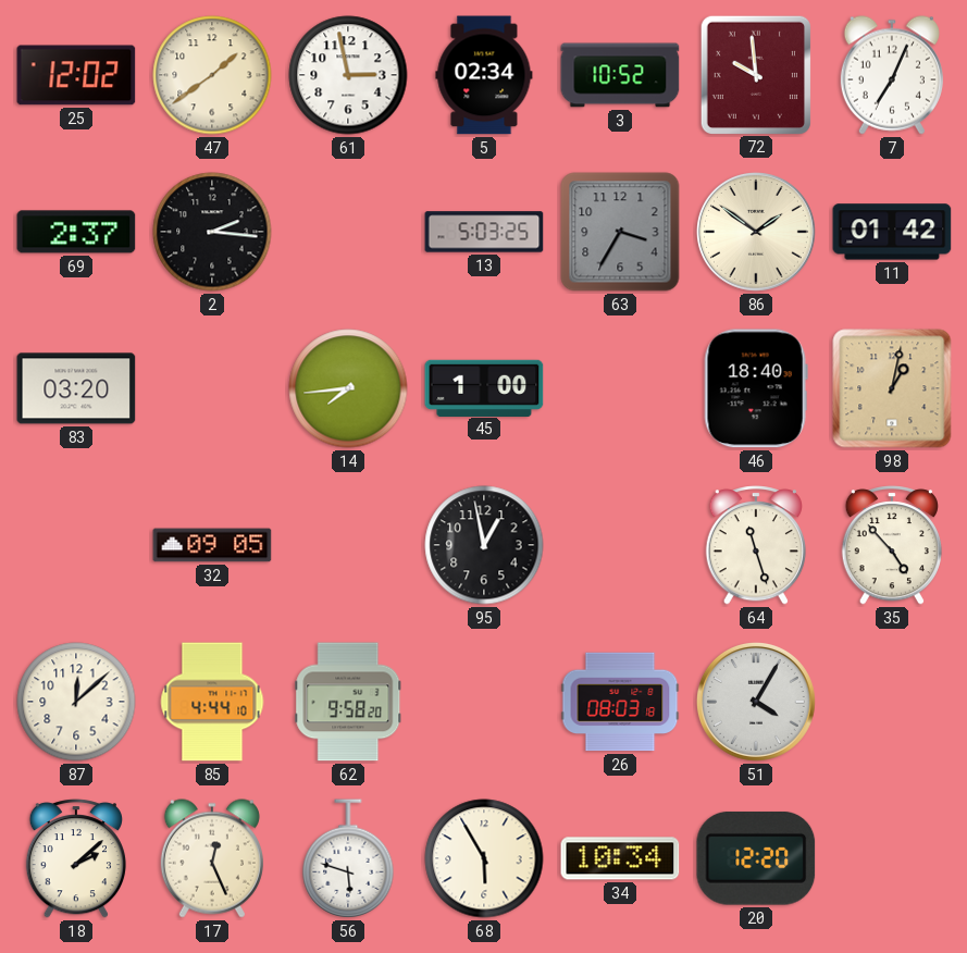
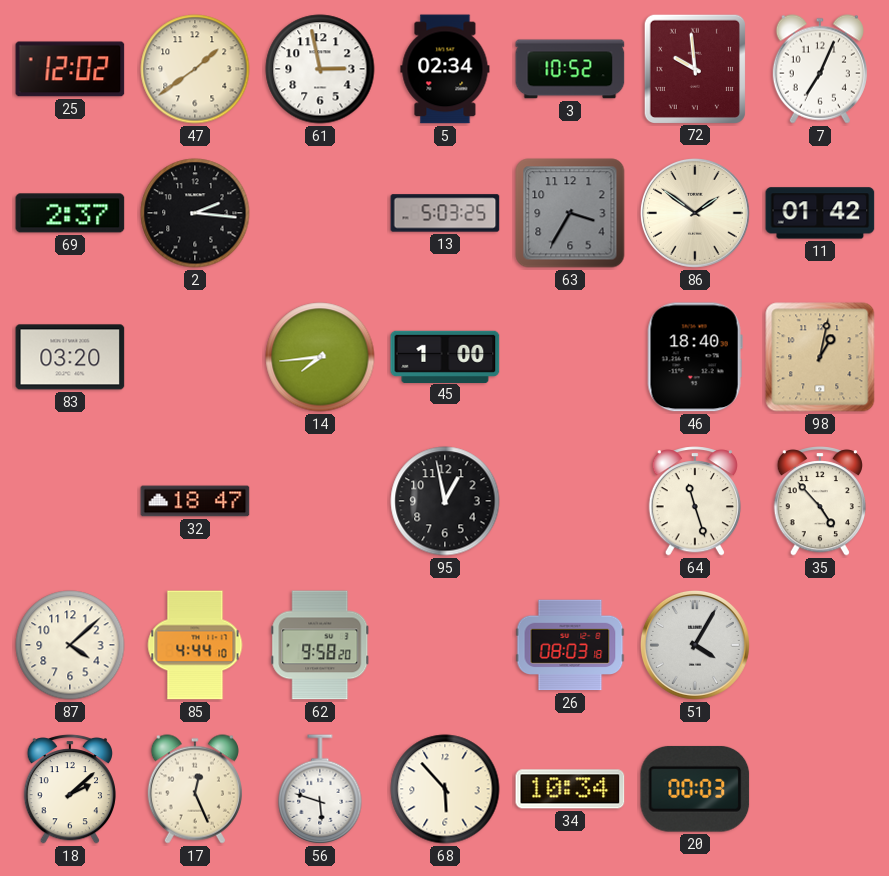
32: 09:05 -> 18:47
87: 12:08 -> 4:08
68: 5:55 -> 5:53
20: 12:20 -> 00:03
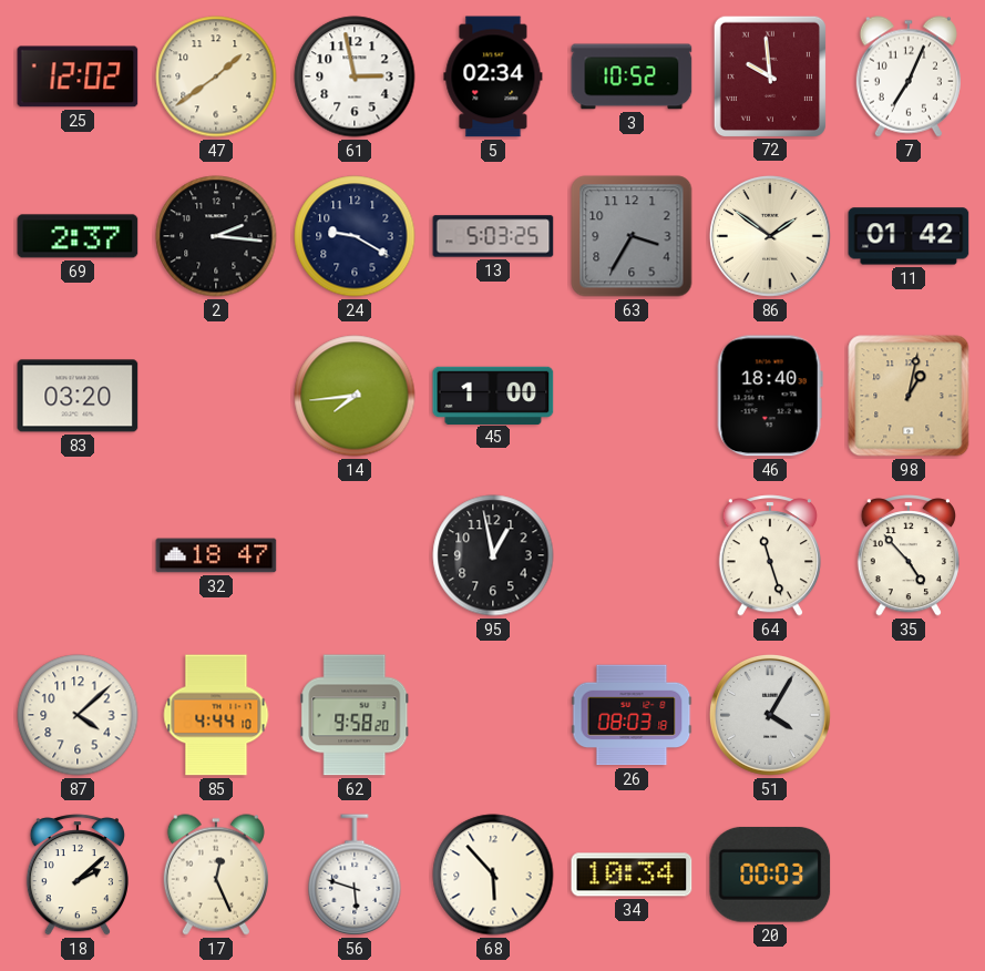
24: none -> 9:20
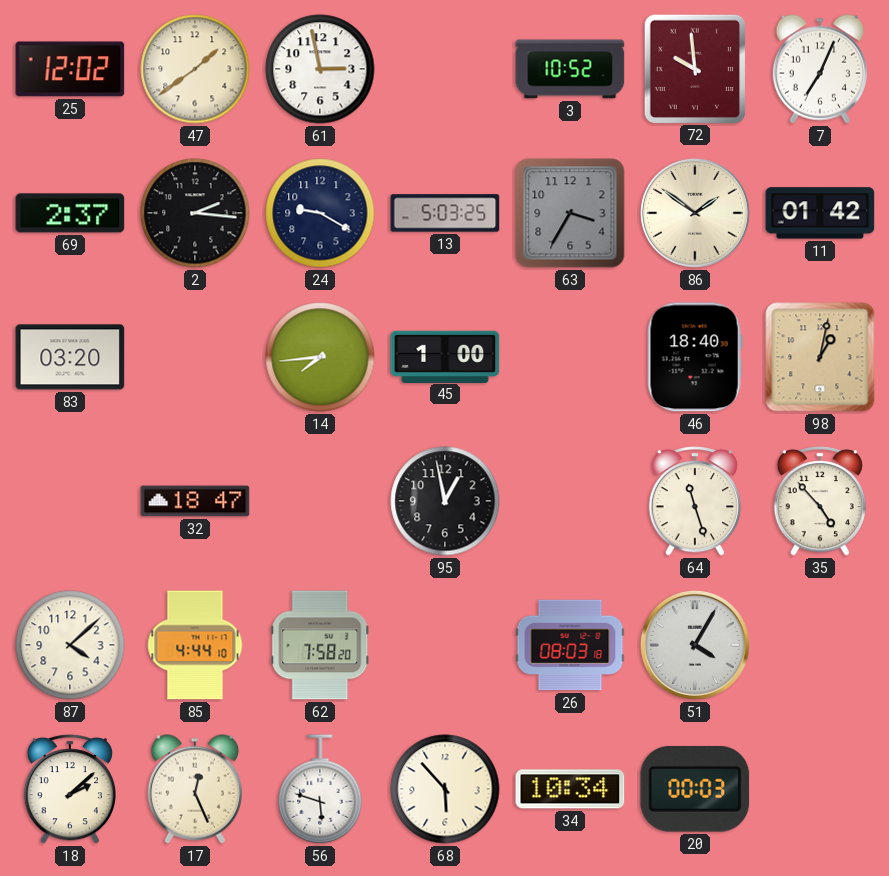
5: 02:34 -> none
62: 9:58 -> 7:58
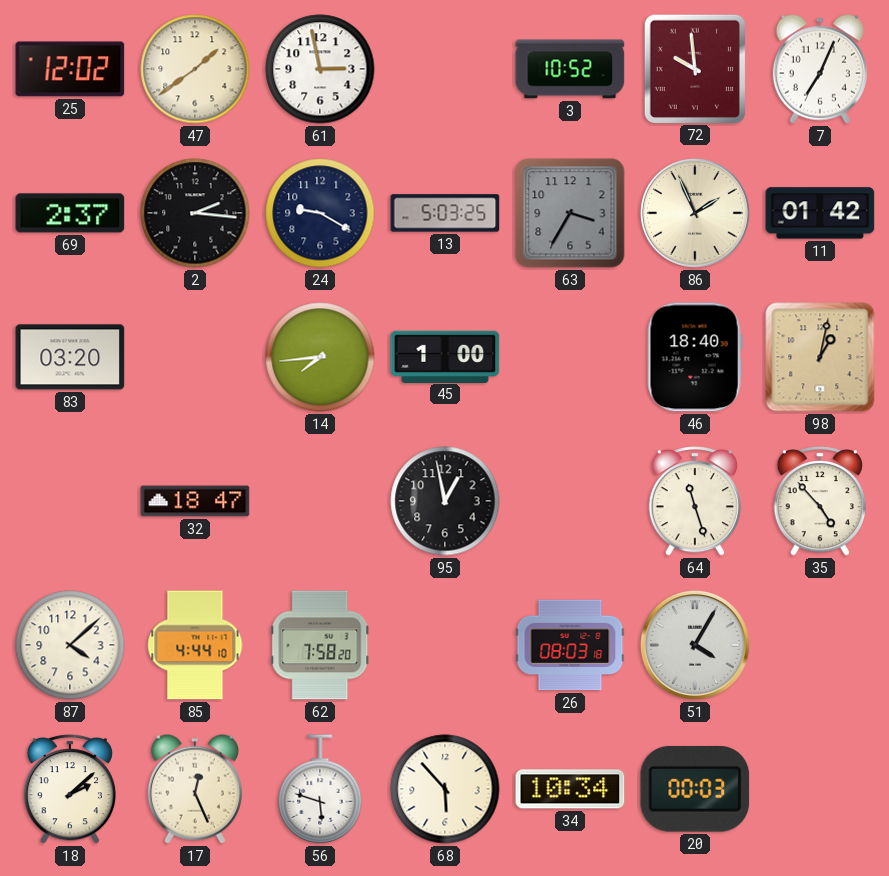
86: 1:51 -> 1:56
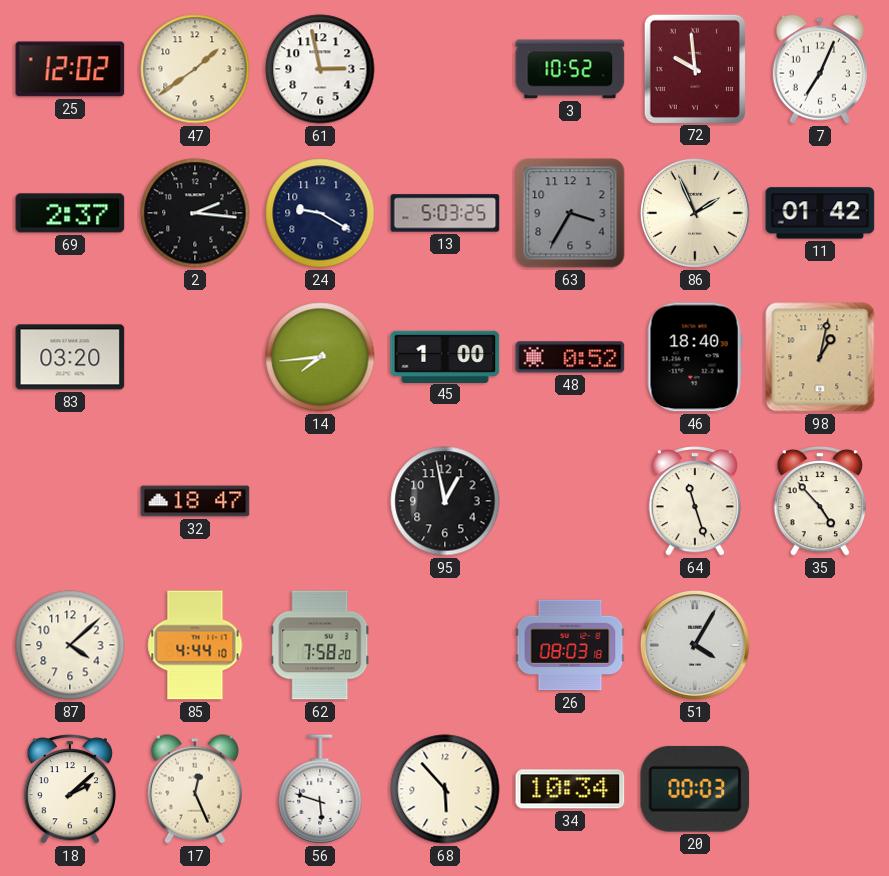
48: none -> 0:52
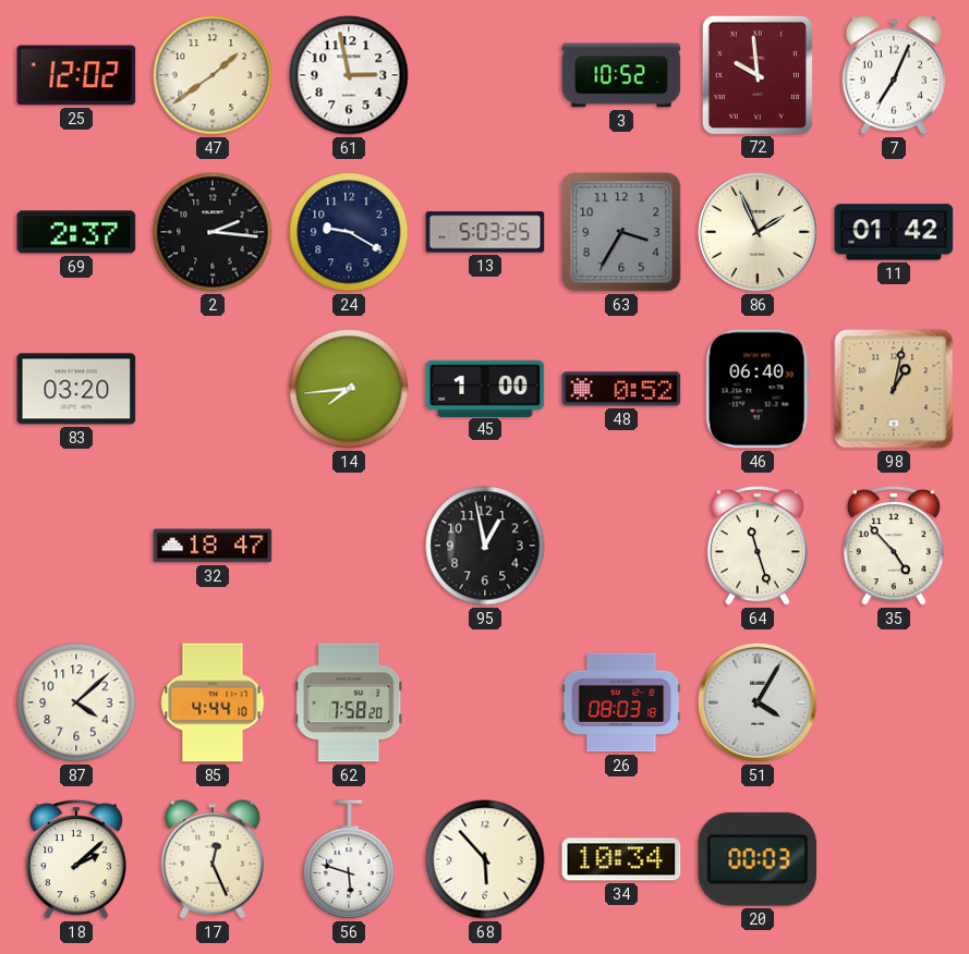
46: 18:40 -> 06:40
